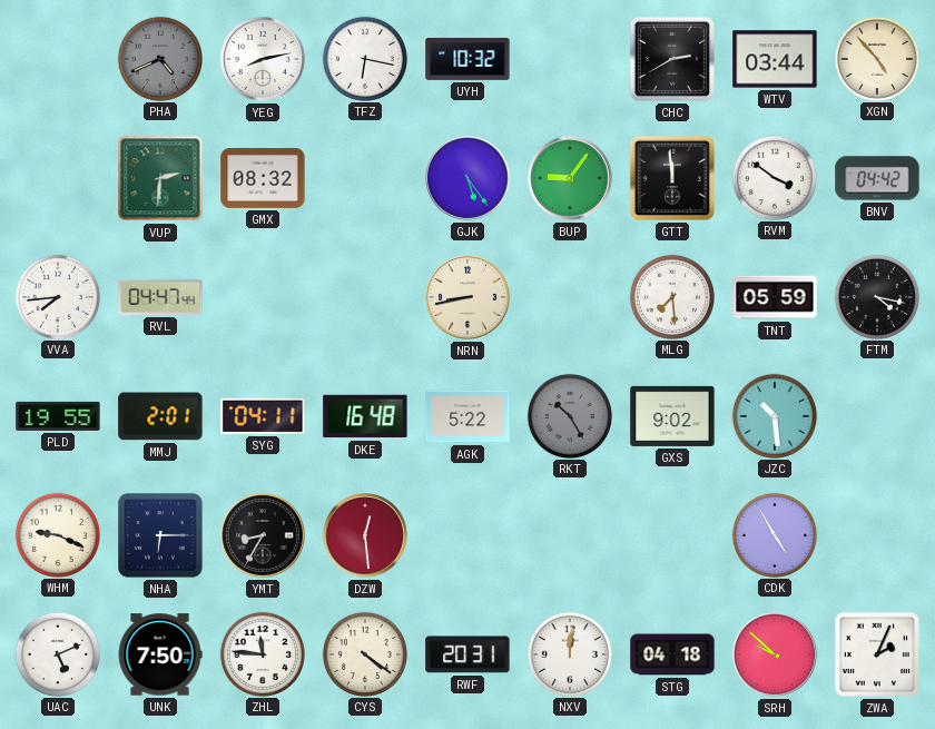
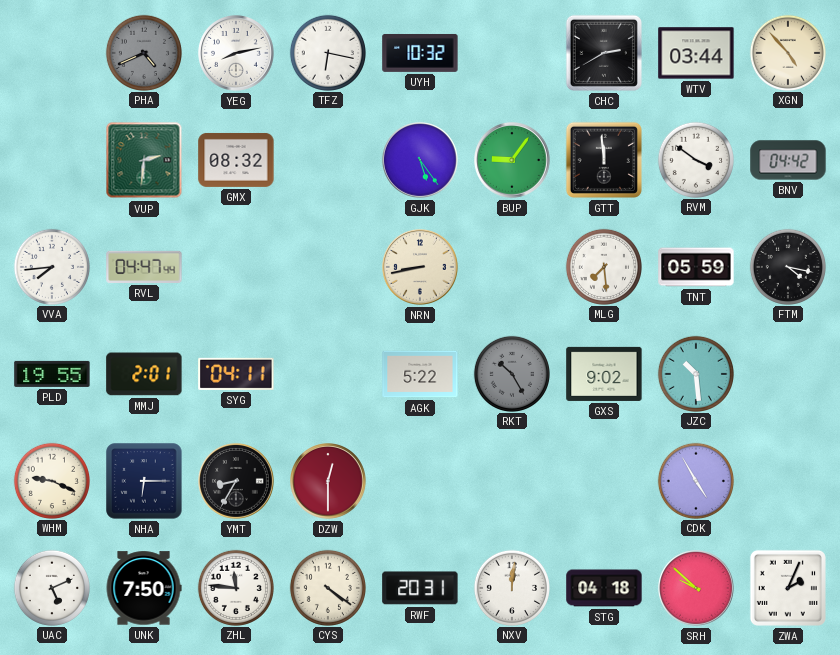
DKE: 16:48 -> none
DZW: 12:29 -> 12:30
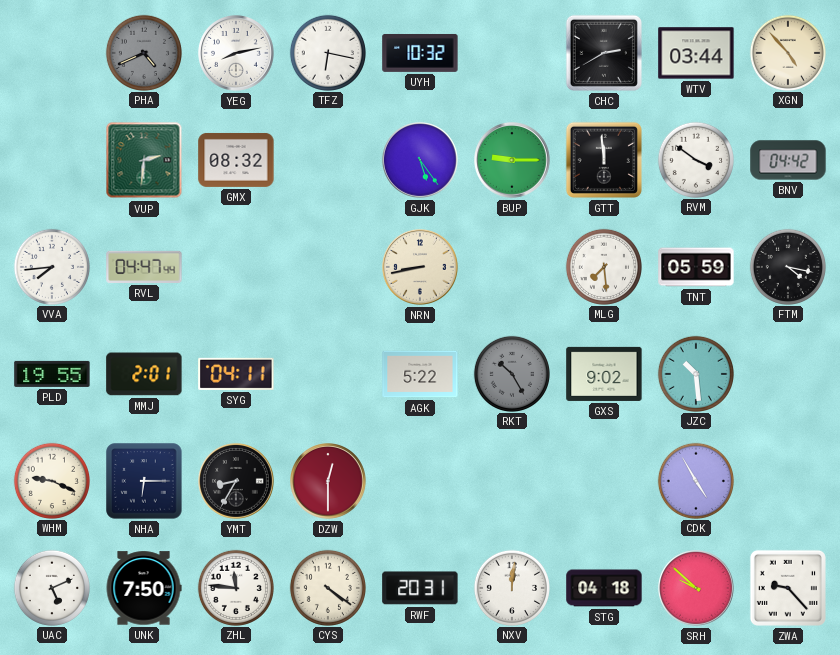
BUP: 9:06 -> 9:15
ZWA: 2:04 -> 9:23
